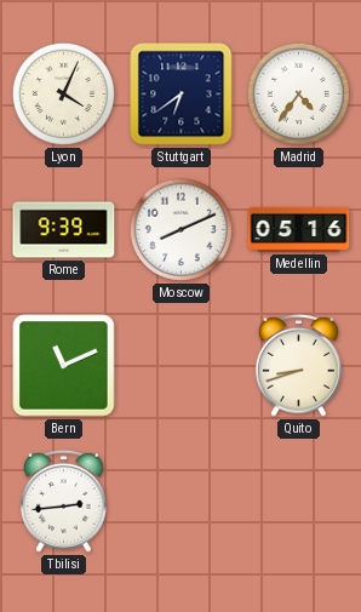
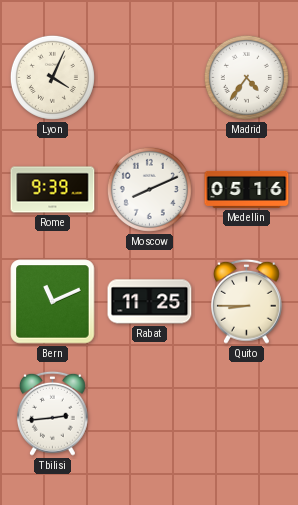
Stuttgart: 6:39 -> none
Rabat: none -> 11:25
Quito: 8:42 -> 8:45
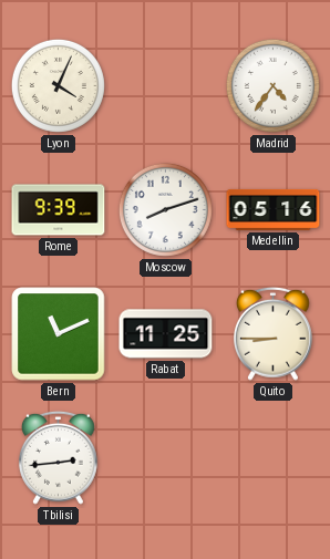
Moscow: 8:11 -> 8:12
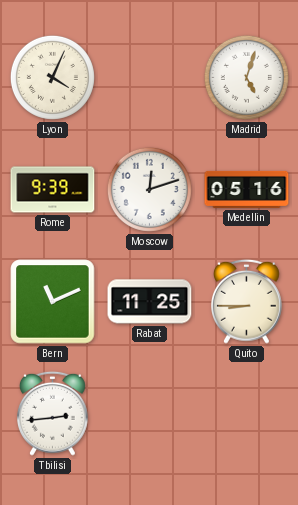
Madrid: 4:36 -> 5:03
Moscow: 8:12 -> 12:12
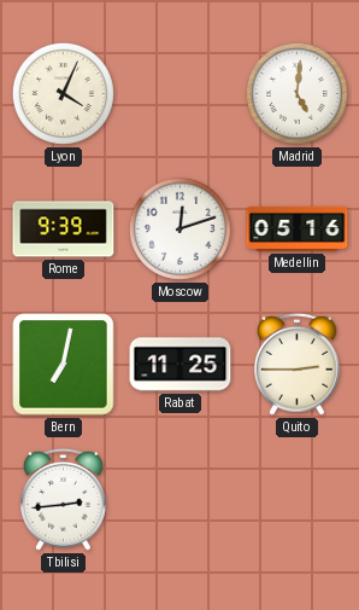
Madrid: 5:03 -> 5:01
Bern: 11:11 -> 7:02
Quito: 8:45 -> 2:45
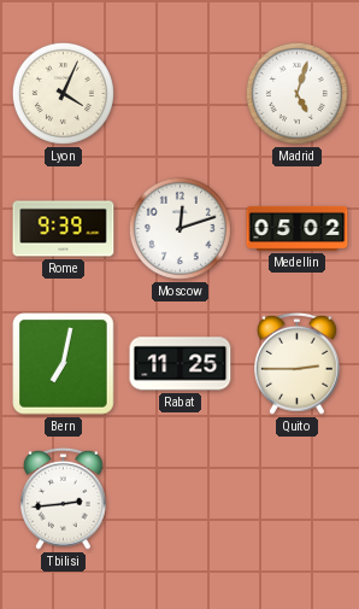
Madrid: 5:01 -> 5:03
Medellin: 05:16 -> 05:02
